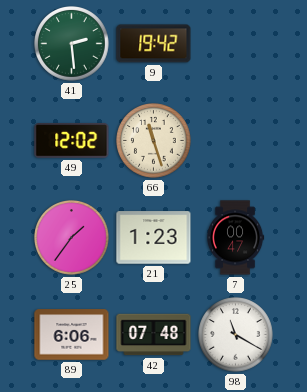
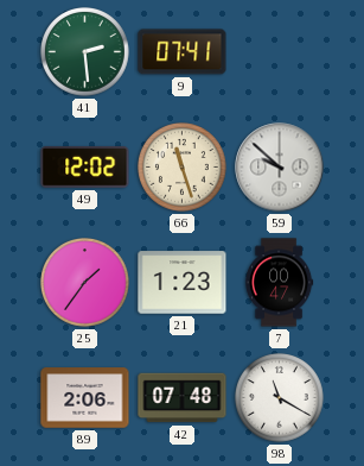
9: 19:42 -> 07:41
59: none -> 9:52
89: 6:06 -> 2:06
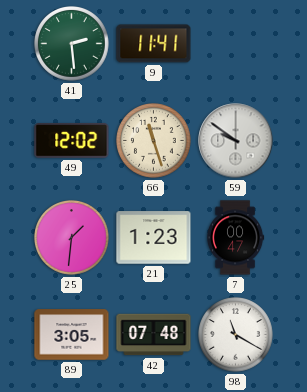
9: 07:41 -> 11:41
59: 9:52 -> 9:51
25: 1:36 -> 1:31
89: 2:06 -> 3:05
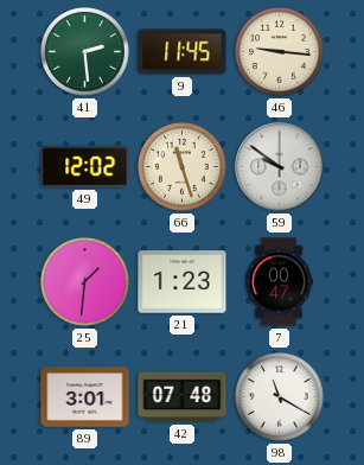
9: 11:41 -> 11:45
46: none -> 9:16
89: 3:05 -> 3:01
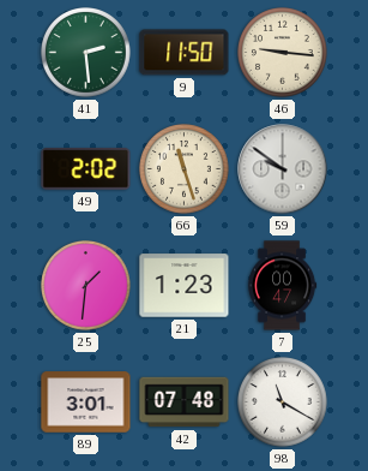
9: 11:45 -> 11:50
49: 12:02 -> 2:02
